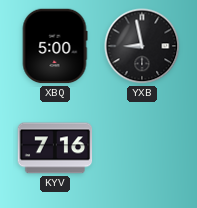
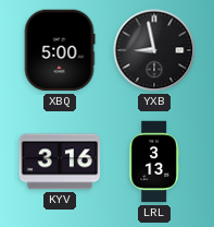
KYV: 7:16 -> 3:16
LRL: none -> 3:13
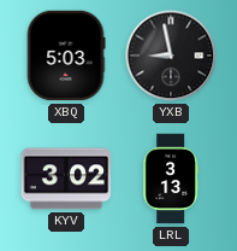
XBQ: 5:00 -> 5:03
KYV: 3:16 -> 3:02
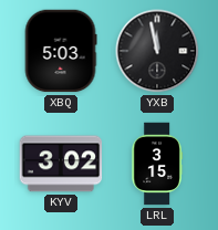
YXB: 8:58 -> 11:58
LRL: 3:13 -> 3:15
